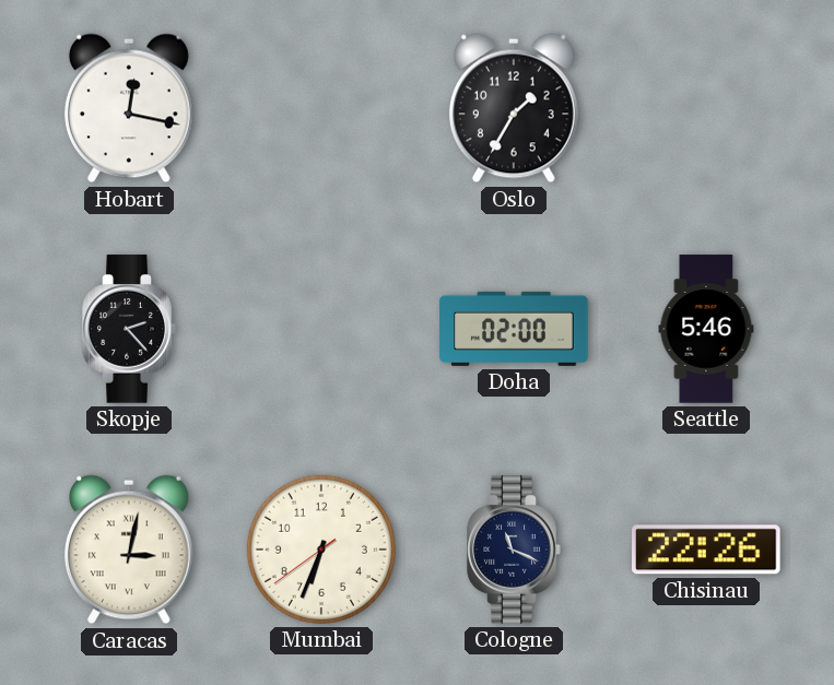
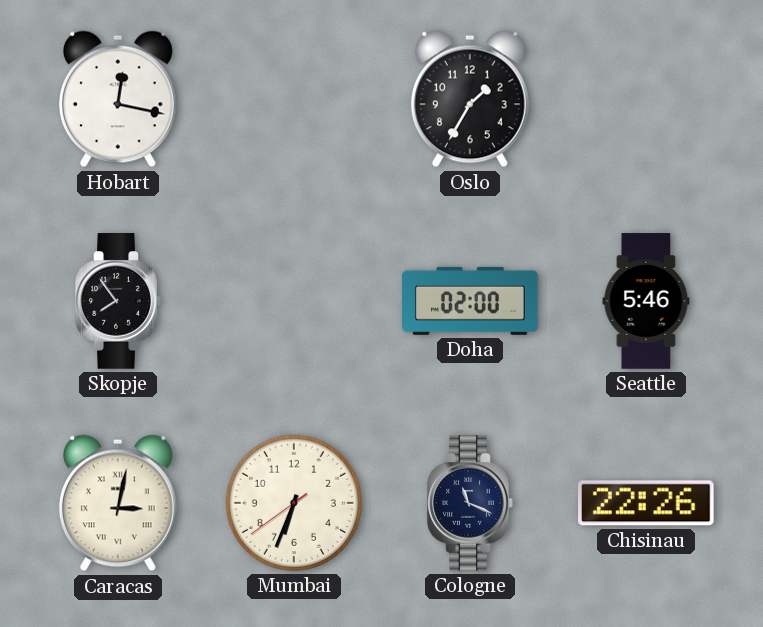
Skopje: 2:23 -> 7:54
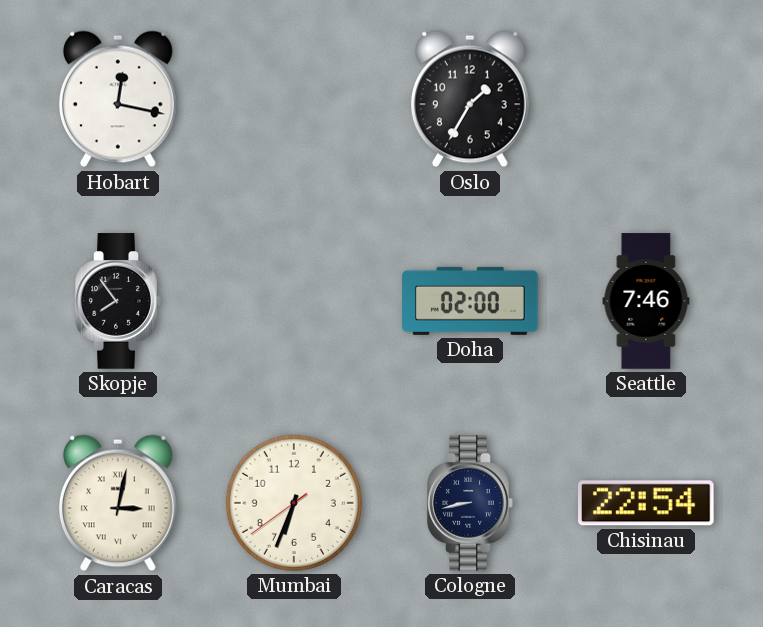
Seattle: 5:46 -> 7:46
Cologne: 11:19 -> 8:43
Chisinau: 22:26 -> 22:54
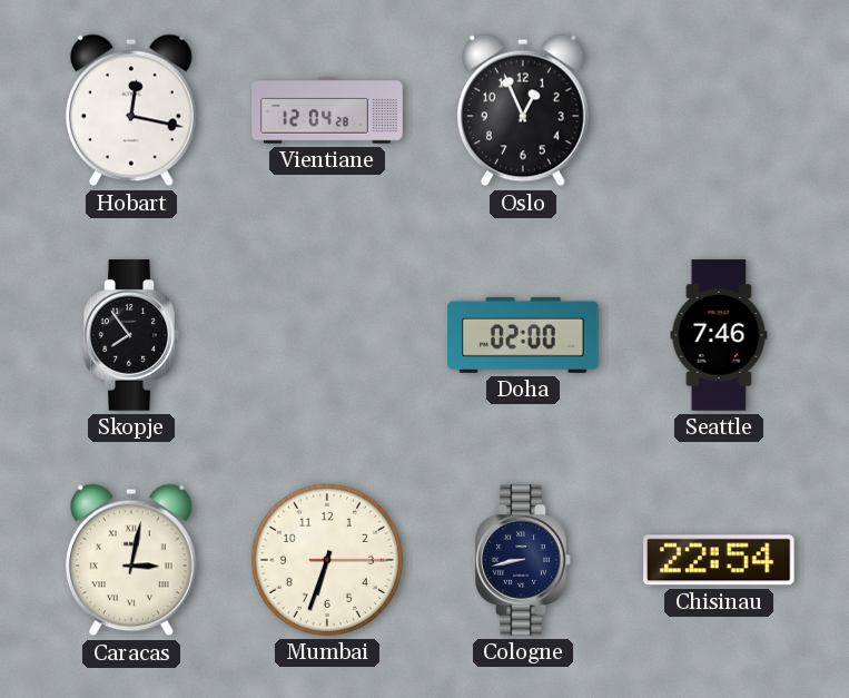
Vientiane: none -> 12:04
Oslo: 1:35 -> 12:56
Mumbai: 6:33:39 -> 6:33:15
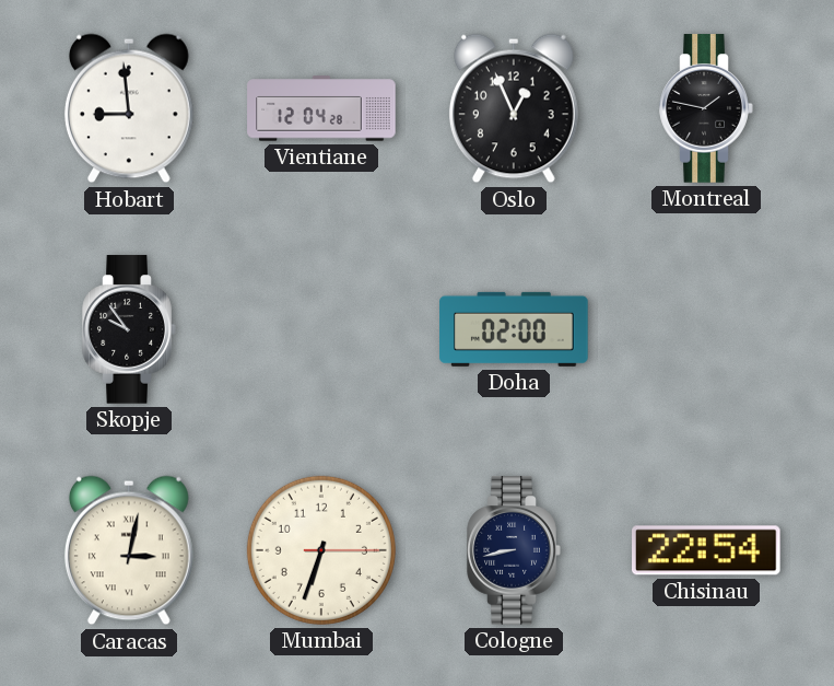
Hobart: 12:17 -> 8:59
Montreal: none -> 1:47
Skopje: 7:54 -> 9:54
Seattle: 7:46 -> none
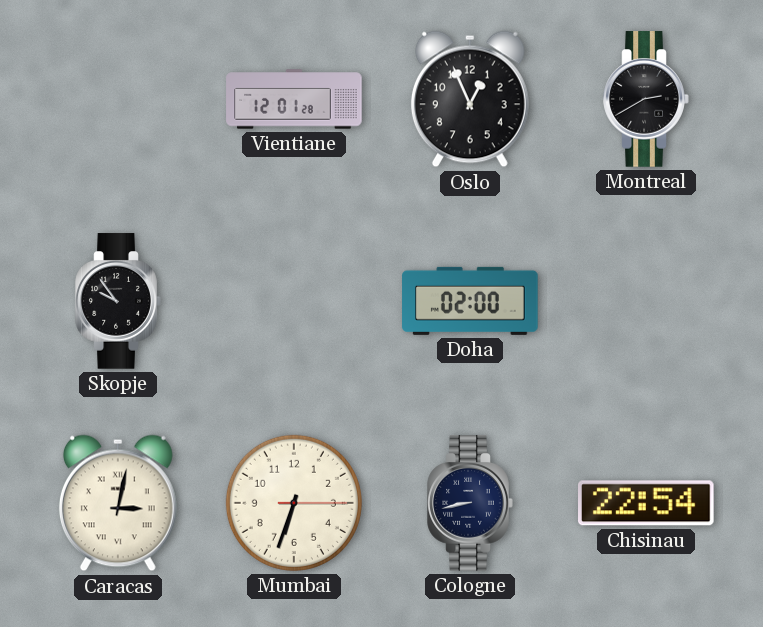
Hobart: 8:59 -> none
Vientiane: 12:04 -> 12:01
Montreal: 1:47 -> 2:40
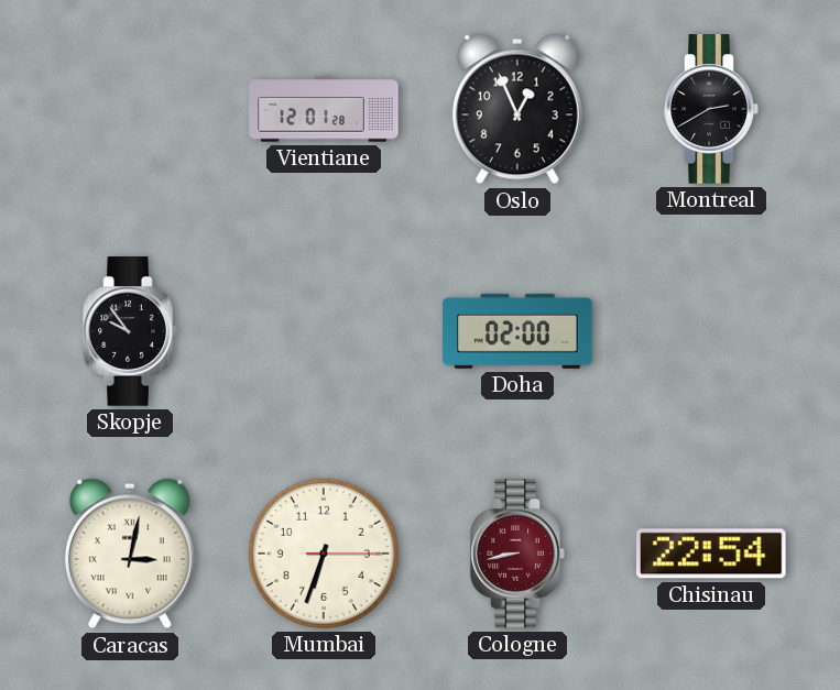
Cologne dial: navy -> burgundy
